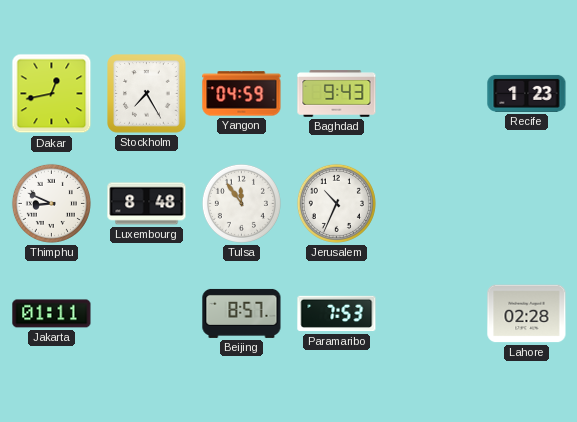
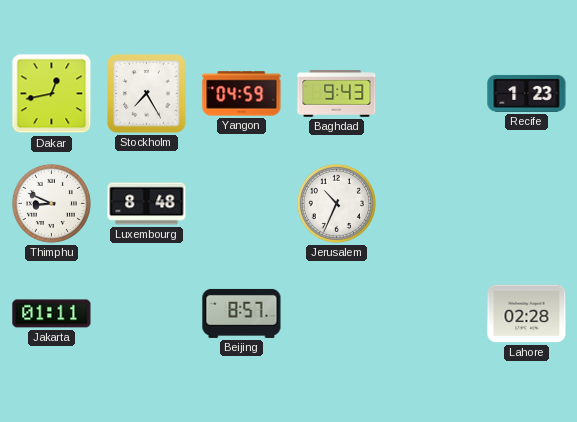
Tulsa: 11:54 -> none
Paramaribo: 7:53 -> none
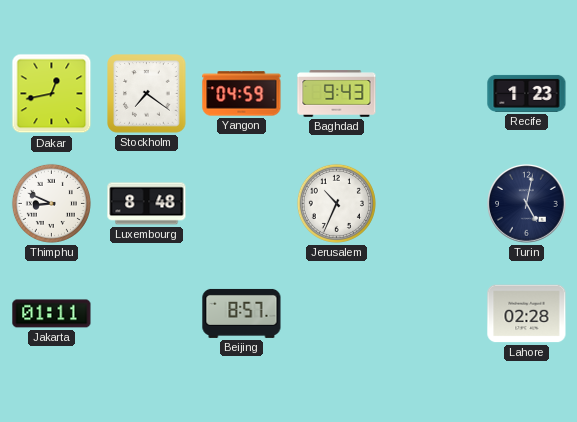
Stockholm: 7:25 -> 7:21
Turin: none -> 5:02
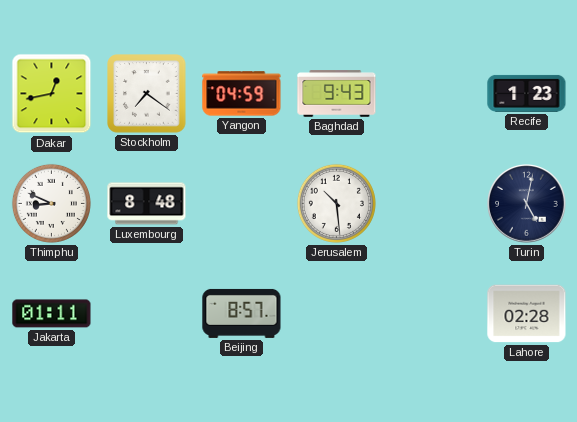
Jerusalem: 10:34 -> 10:29
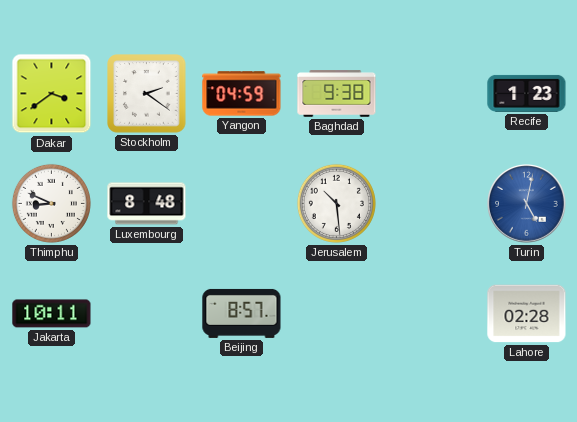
Dakar: 12:43 -> 3:39
Stockholm: 7:21 -> 2:21
Baghdad: 9:43 -> 9:38
Turin dial: navy -> blue
Jakarta: 01:11 -> 10:11
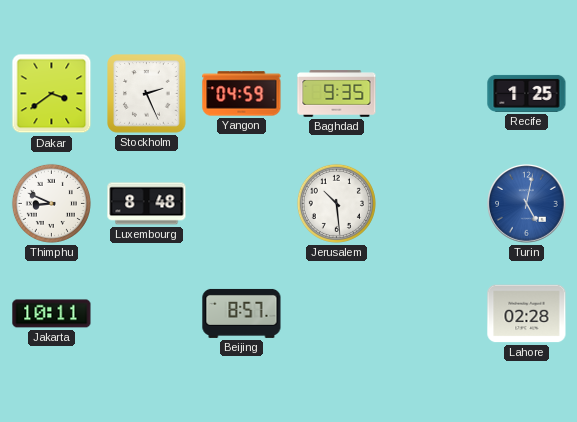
Stockholm: 2:21 -> 2:26
Baghdad: 9:38 -> 9:35
Recife: 1:23 -> 1:25
